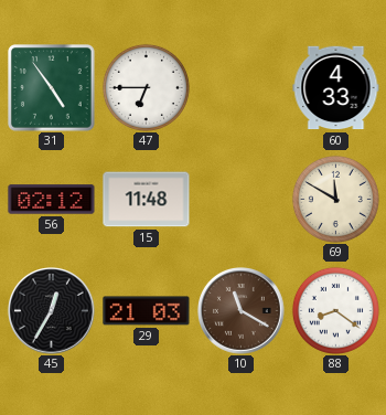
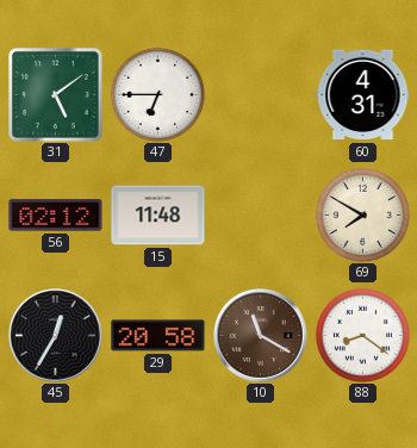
31: 4:54 -> 5:09
60: 4:33 -> 4:31
69: 11:50 -> 7:50
29: 21:03 -> 20:58
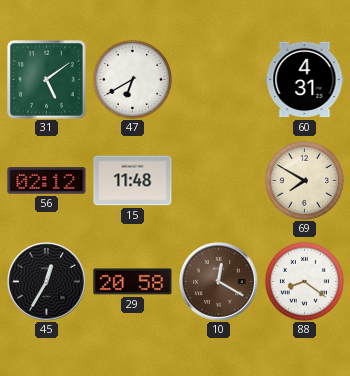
47: 6:45 -> 6:40
10: 11:20 -> 12:20
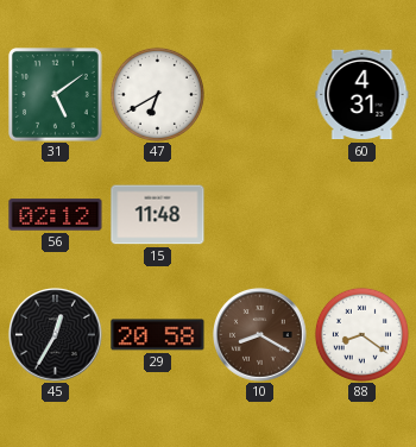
69: 7:50 -> none
10: 12:20 -> 8:20
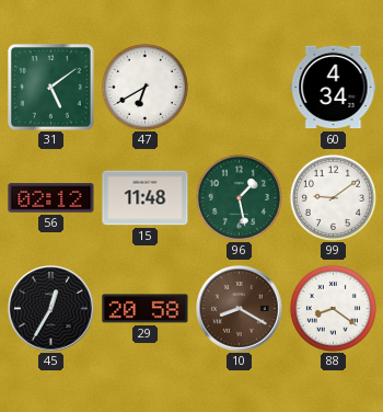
60: 4:31 -> 4:34
96: none -> 1:28
99: none -> 9:09
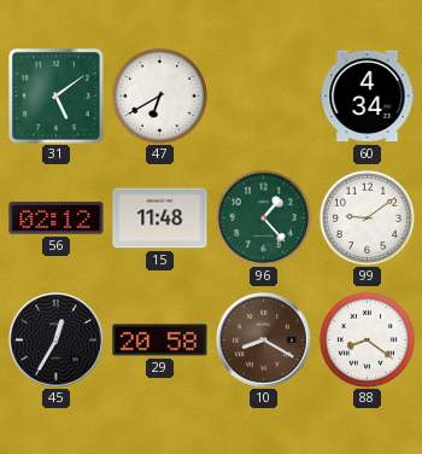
96: 1:28 -> 1:23
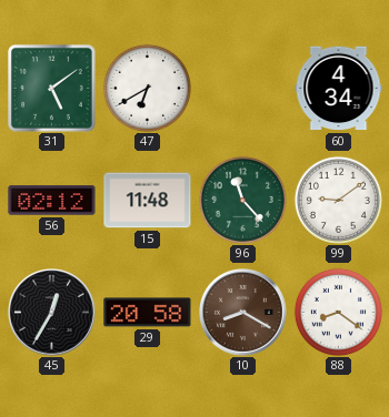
96: 1:23 -> 11:23
